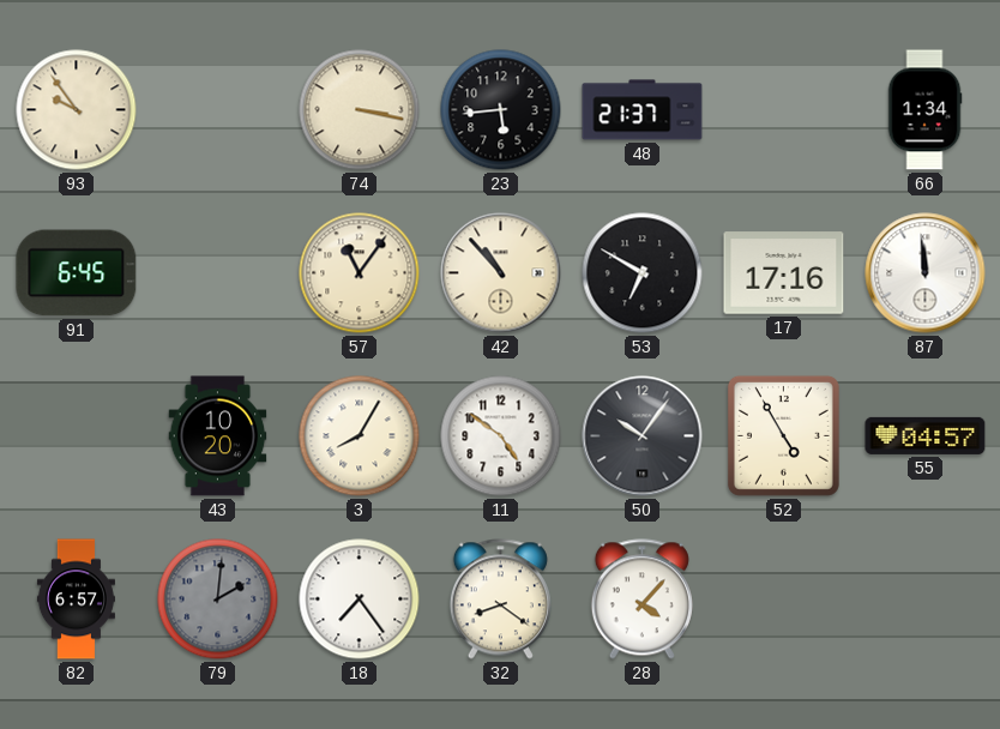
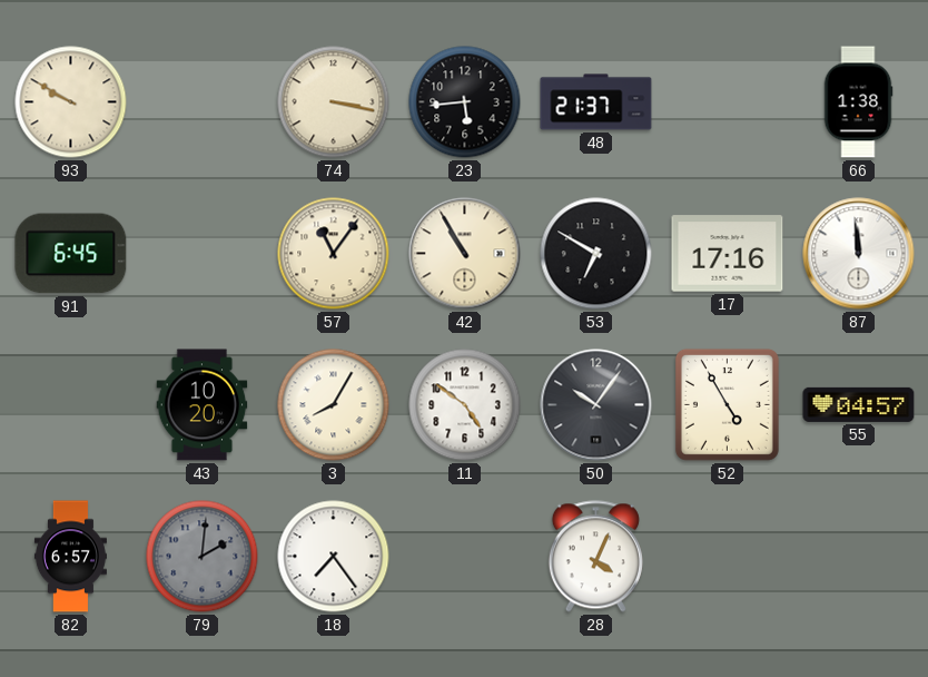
93: 9:54 -> 9:50
66: 1:34 -> 1:38
42: 10:53 -> 10:55
32: 8:21 -> none
28: 4:07 -> 4:04
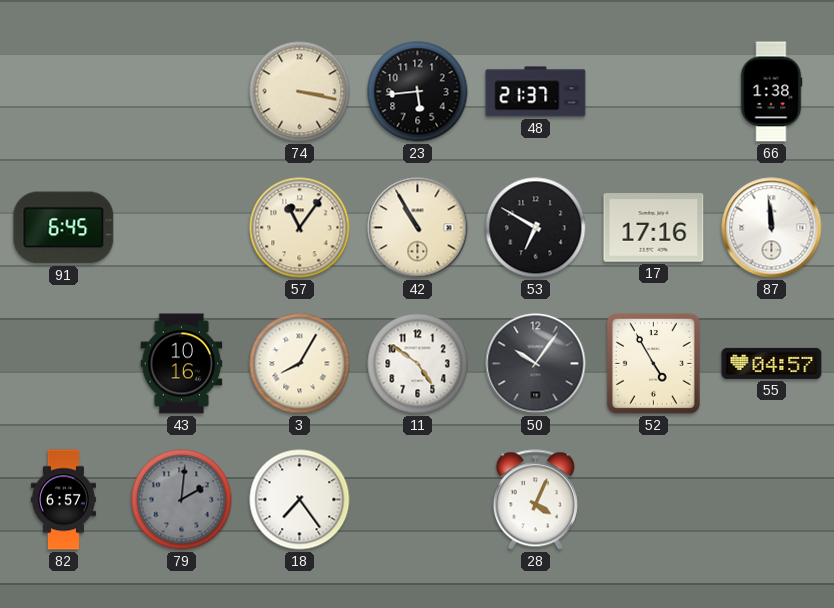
93: 9:50 -> none
43: 10:20 -> 10:16
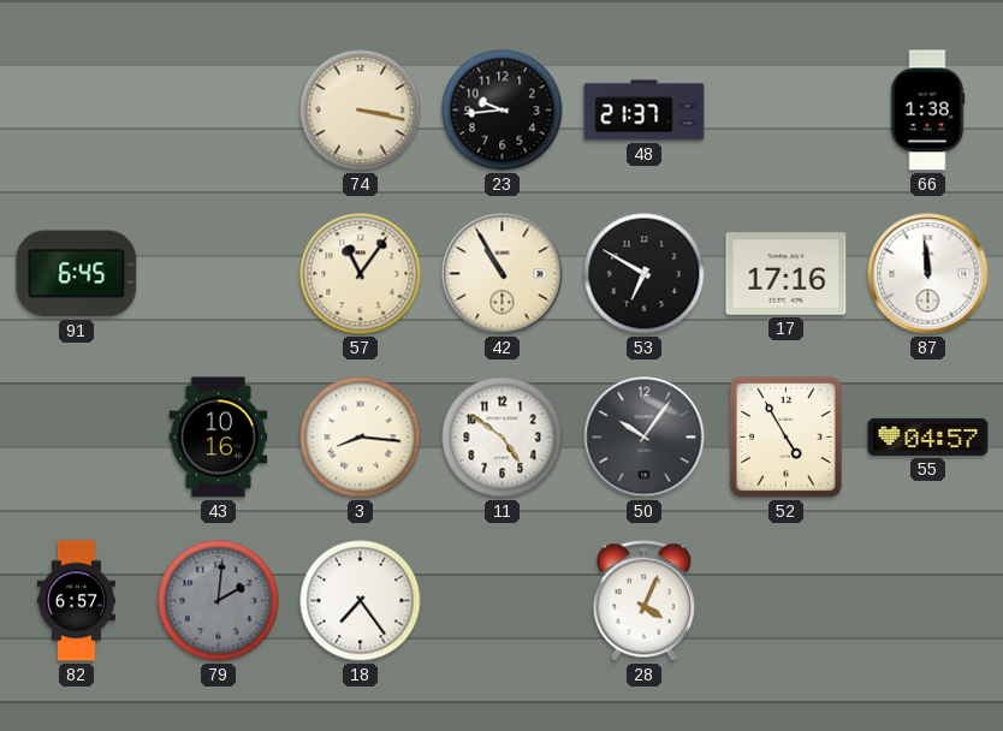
23: 5:44 -> 9:44
3: 8:05 -> 8:16
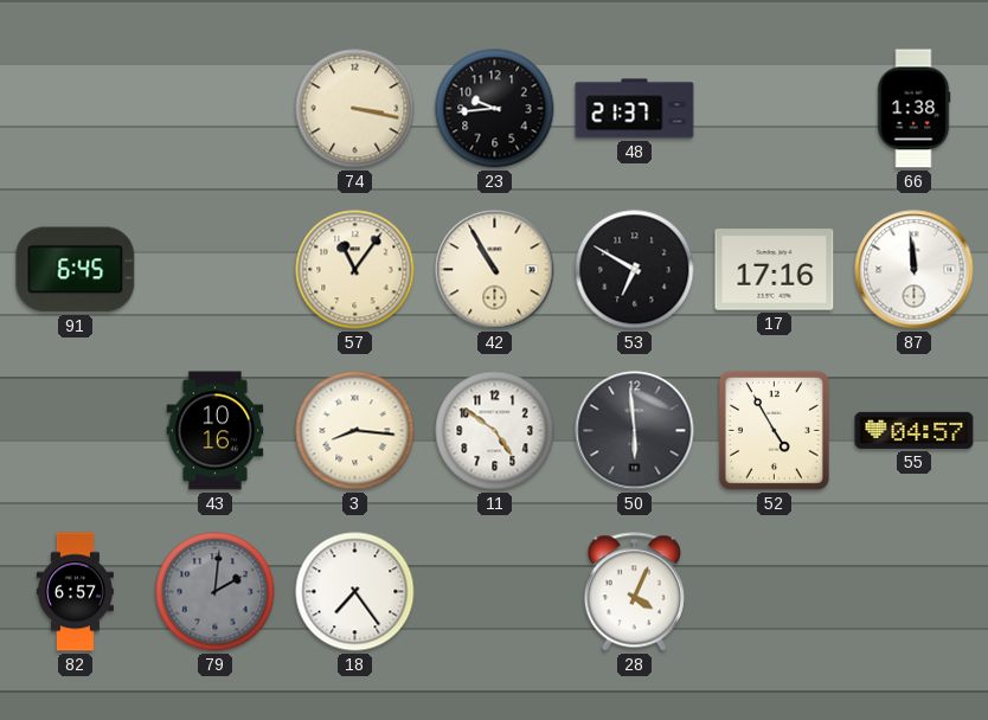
50: 10:06 -> 5:59
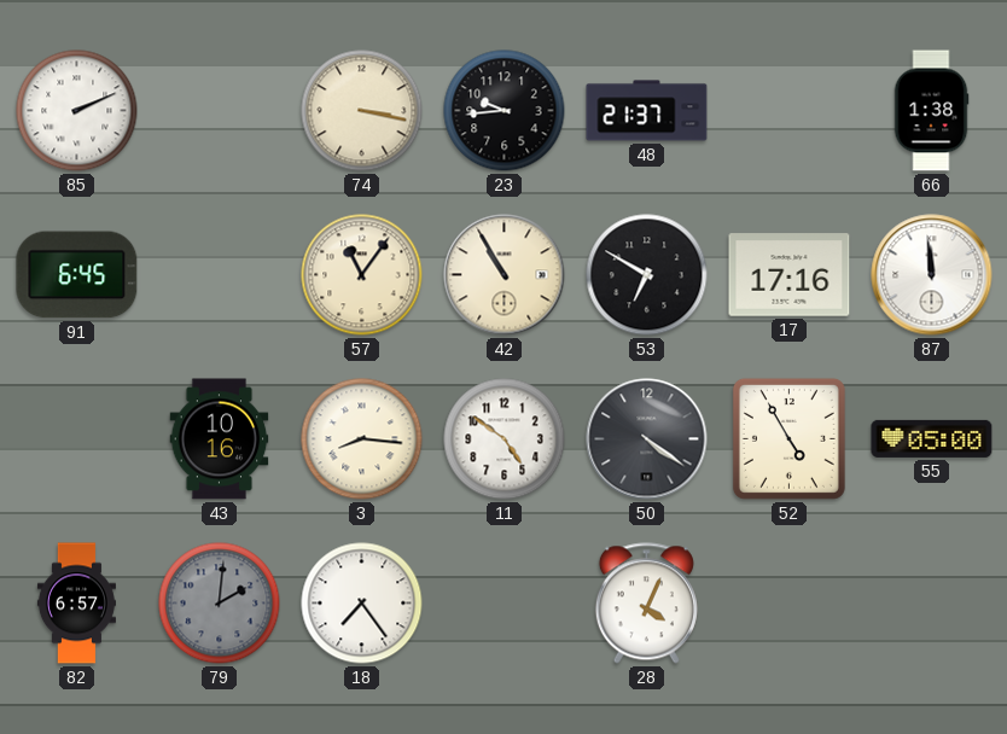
85: none -> 2:11
50: 5:59 -> 4:21
55: 04:57 -> 05:00
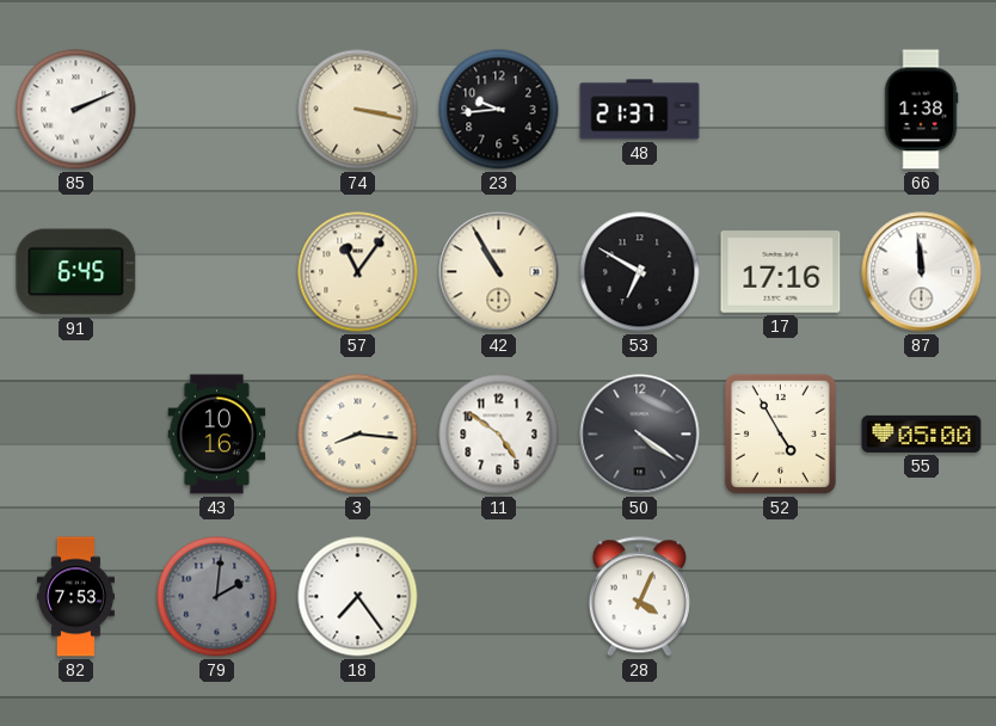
82: 6:57 -> 7:53
